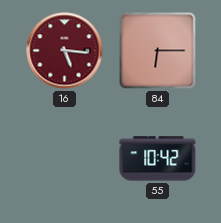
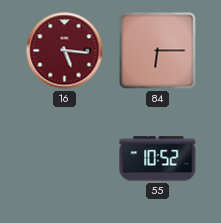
55: 10:42 -> 10:52
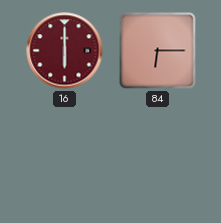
16: 5:16 -> 6:00
55: 10:52 -> none
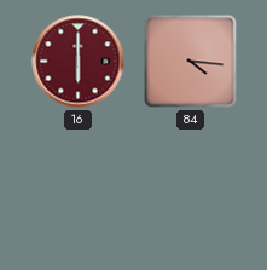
84: 6:15 -> 4:16
